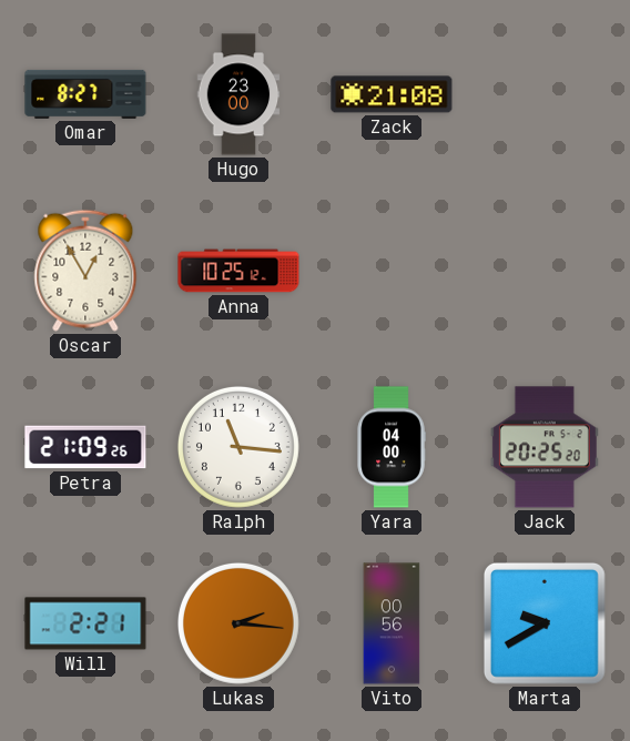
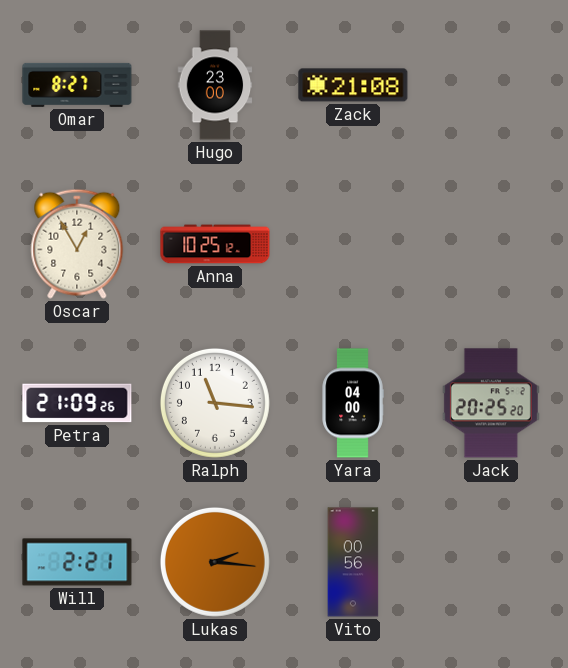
Marta: 9:40 -> none
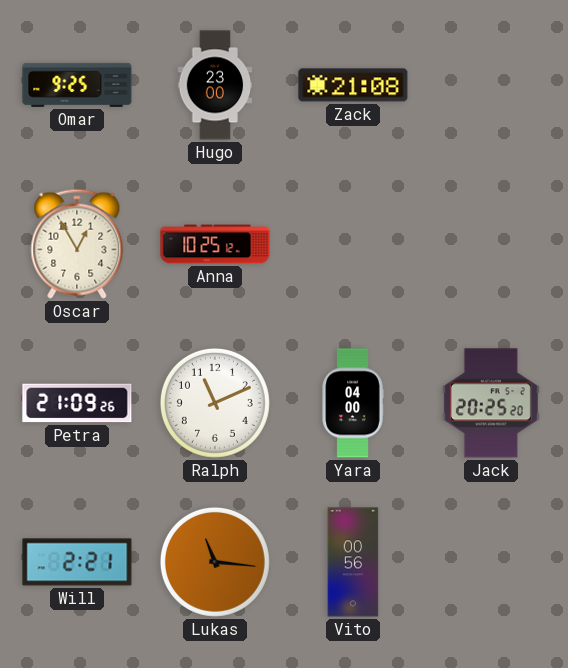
Omar: 8:27 -> 9:25
Ralph: 11:16 -> 11:11
Lukas: 2:16 -> 11:16
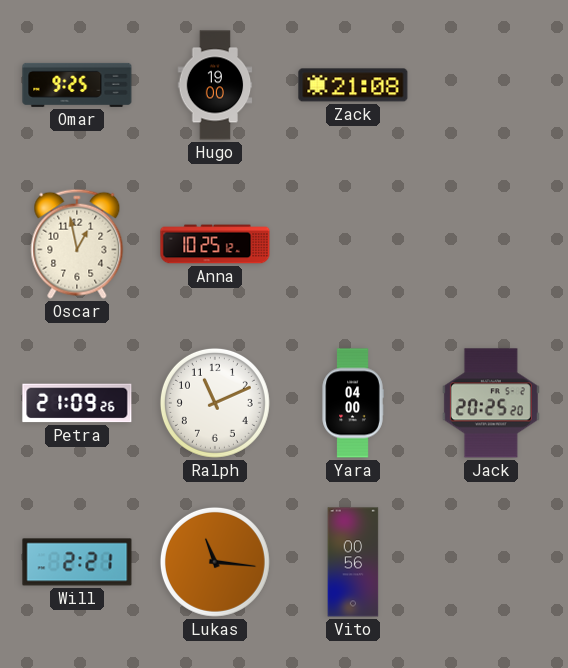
Hugo: 23:00 -> 19:00
Oscar: 12:55 -> 12:58
